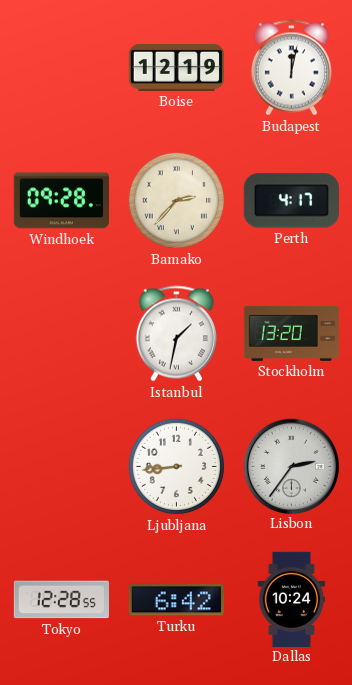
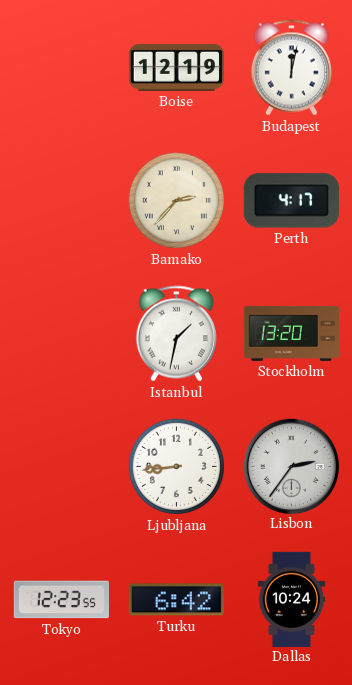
Windhoek: 09:28 -> none
Tokyo: 12:28 -> 12:23
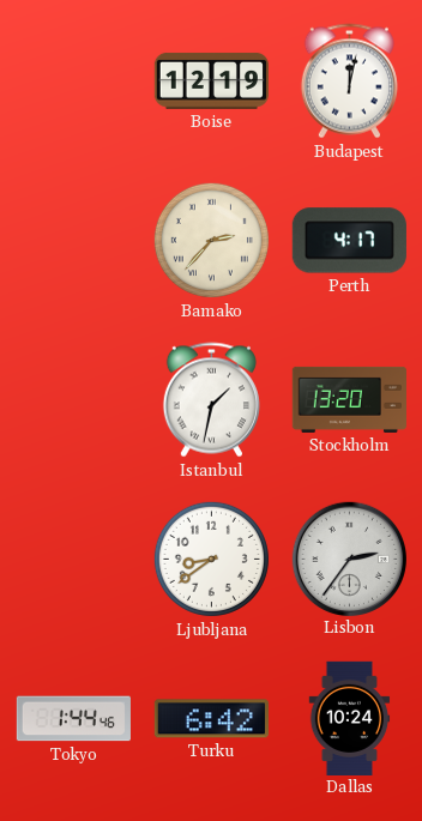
Ljubljana: 8:44 -> 8:39
Tokyo: 12:23 -> 1:44
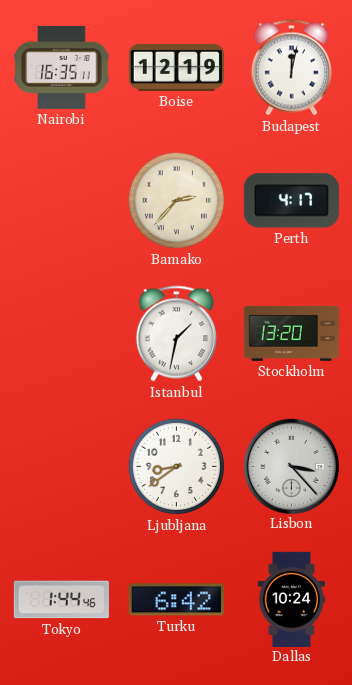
Nairobi: none -> 16:35
Lisbon: 2:36 -> 3:23
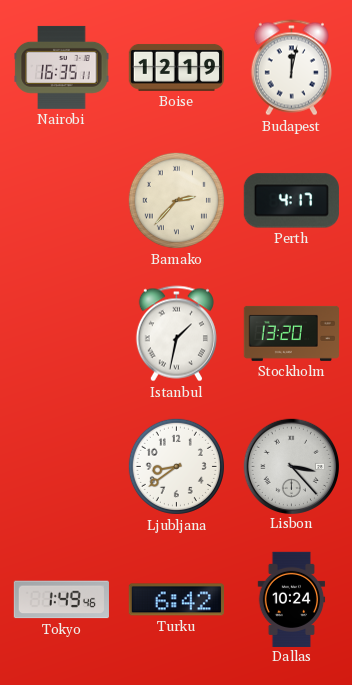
Tokyo: 1:44 -> 1:49
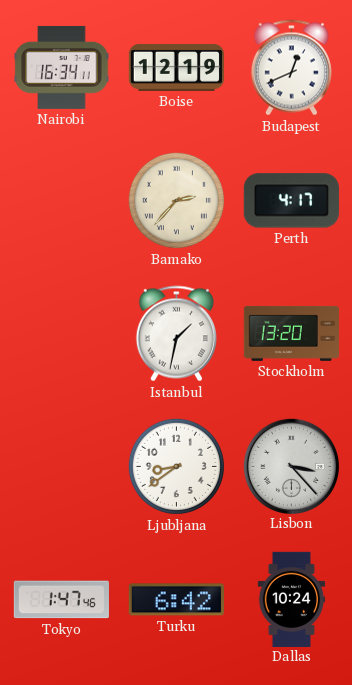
Nairobi: 16:35 -> 16:34
Budapest: 12:02 -> 12:41
Tokyo: 1:49 -> 1:47
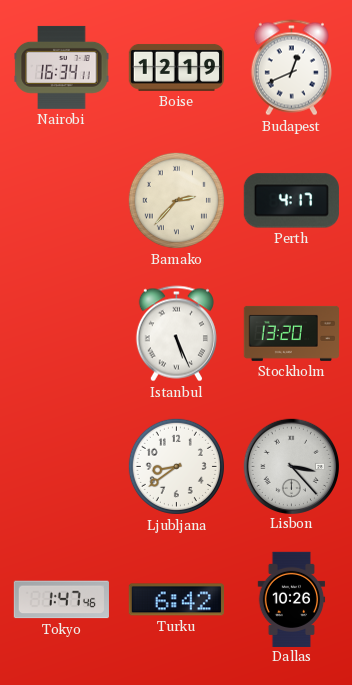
Istanbul: 1:32 -> 5:26
Dallas: 10:24 -> 10:26
